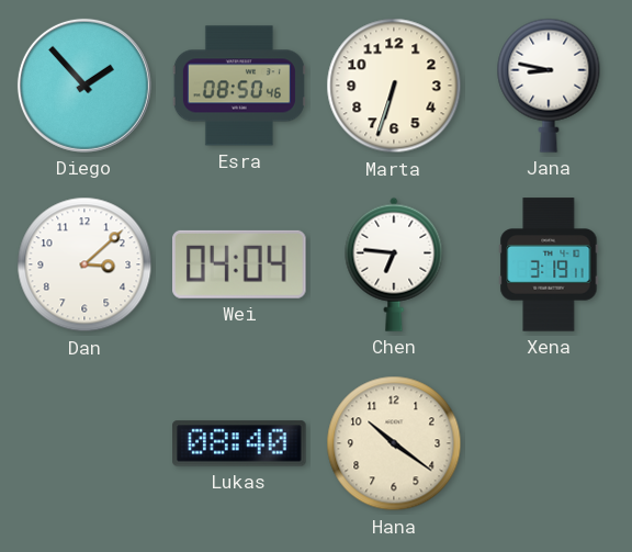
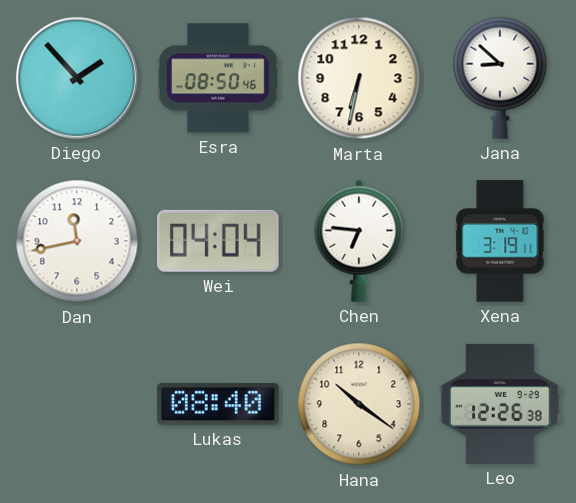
Marta: 6:33 -> 6:32
Jana: 8:47 -> 8:52
Dan: 3:08 -> 11:43
Leo: none -> 12:26
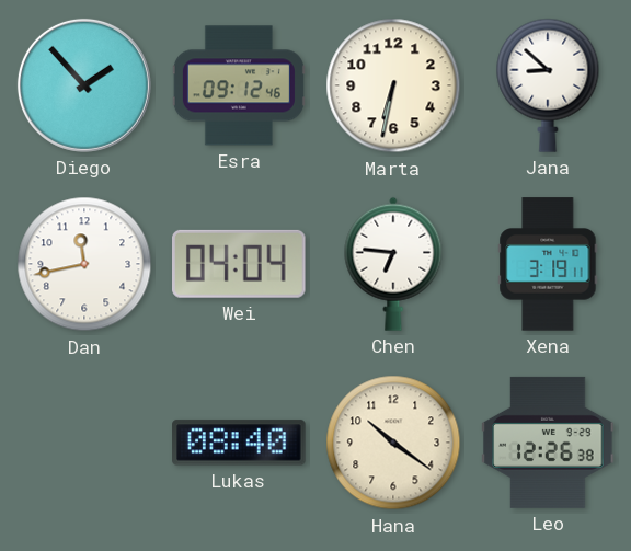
Esra: 08:50 -> 09:12
